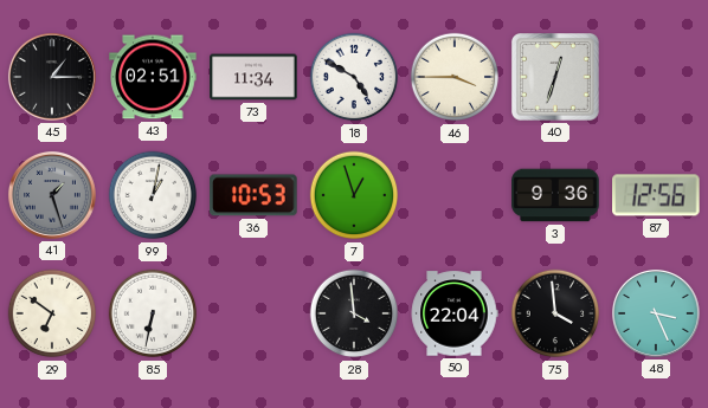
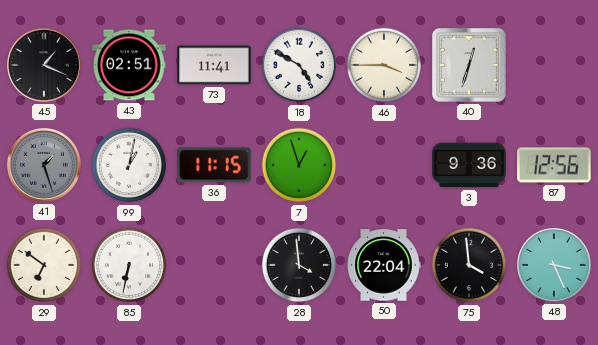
45: 1:15 -> 1:19
73: 11:34 -> 11:41
36: 10:53 -> 11:15
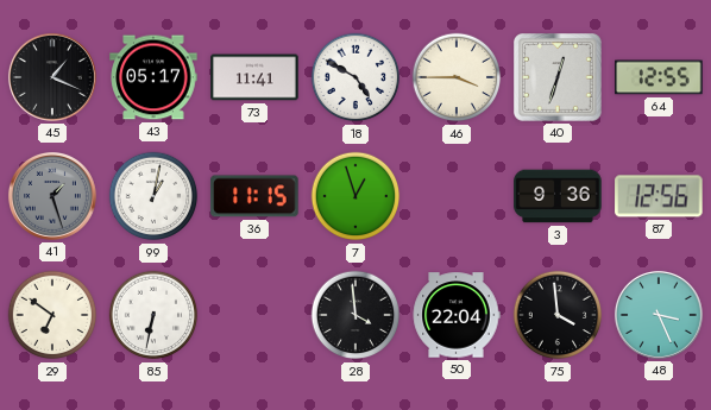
43: 02:51 -> 05:17
64: none -> 12:55
